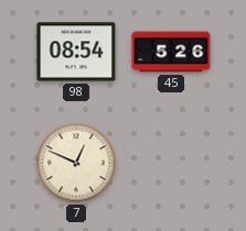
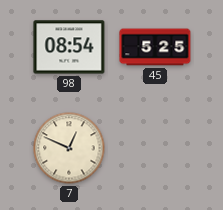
45: 5:26 -> 5:25
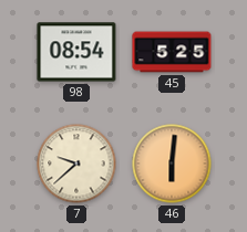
7: 12:49 -> 9:38
46: none -> 6:01
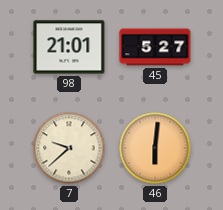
98: 08:54 -> 21:01
45: 5:25 -> 5:27
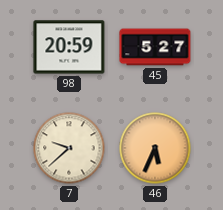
98: 21:01 -> 20:59
46: 6:01 -> 5:34
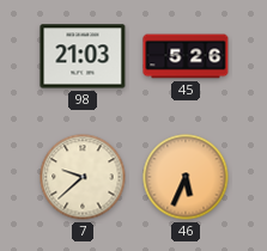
98: 20:59 -> 21:03
45: 5:27 -> 5:26
